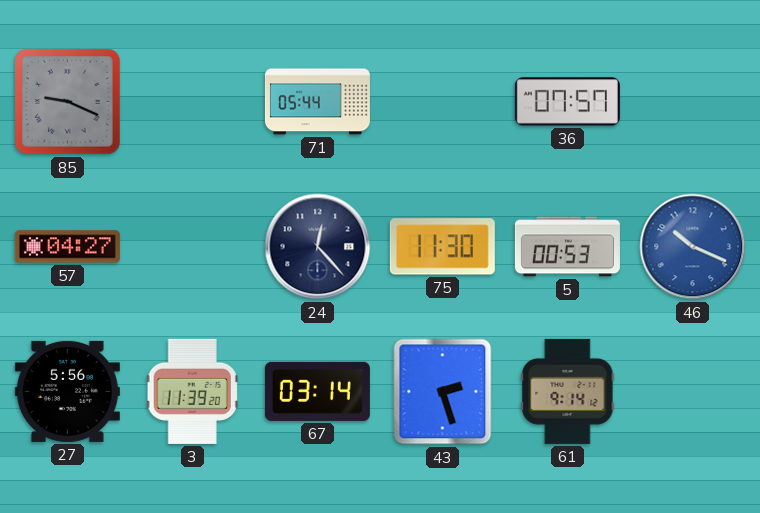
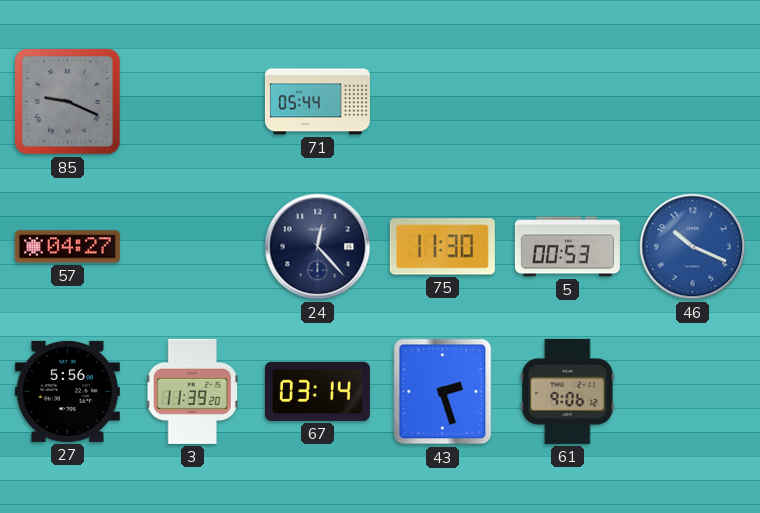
36: 07:57 -> none
61: 9:14 -> 9:06
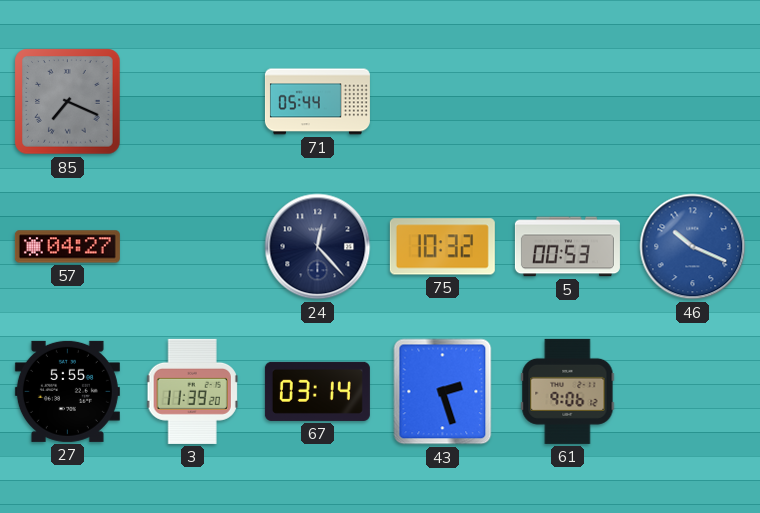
85: 9:19 -> 7:19
75: 11:30 -> 10:32
27: 5:56 -> 5:55
